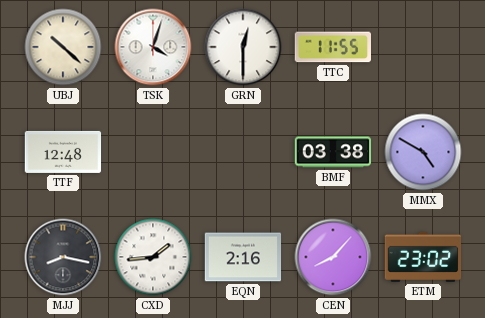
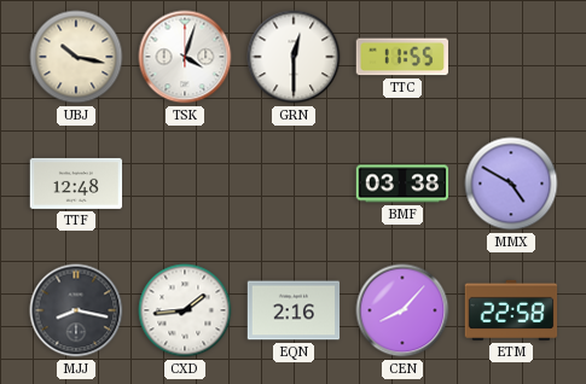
UBJ: 10:22 -> 10:17
ETM: 23:02 -> 22:58
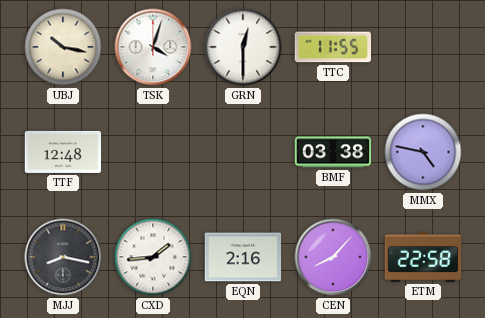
MMX: 4:50 -> 4:47
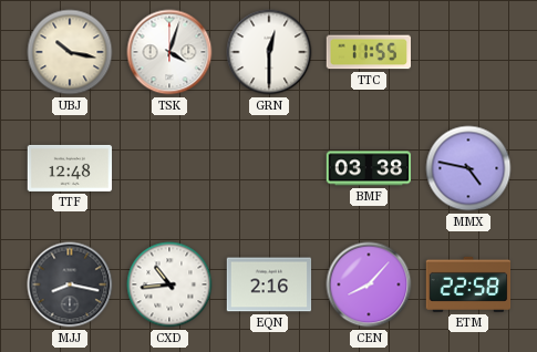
CXD: 1:44 -> 10:44
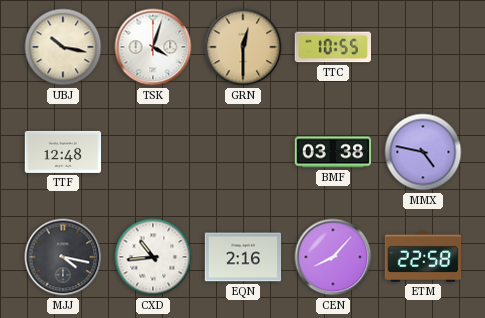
GRN dial: white -> champagne
TTC: 11:55 -> 10:55
MJJ: 8:17 -> 4:17
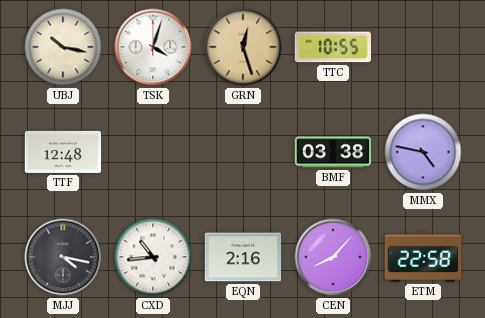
GRN: 12:30 -> 12:27
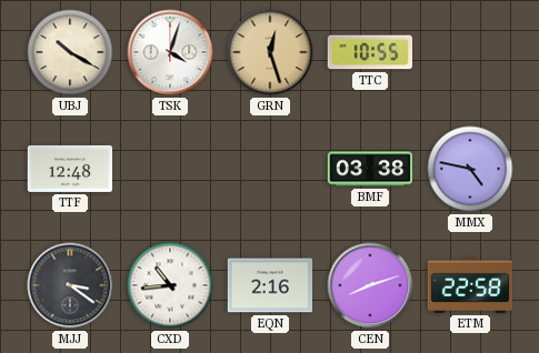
UBJ: 10:17 -> 10:20
MJJ: 4:17 -> 3:21
CEN: 8:07 -> 8:12
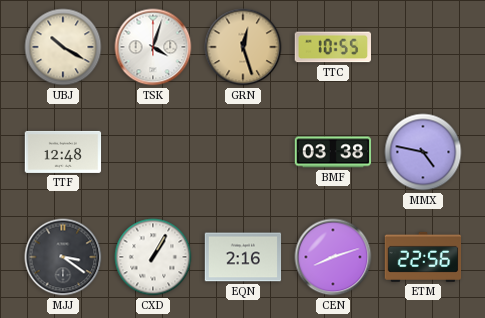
CXD: 10:44 -> 1:05
ETM: 22:58 -> 22:56
